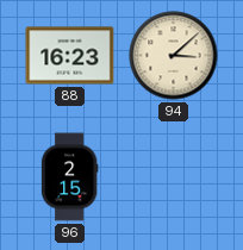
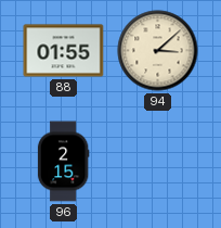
88: 16:23 -> 01:55
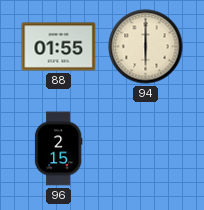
94: 3:08 -> 6:00
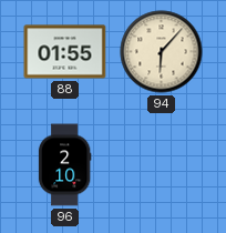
94: 6:00 -> 6:07
96: 2:15 -> 2:10
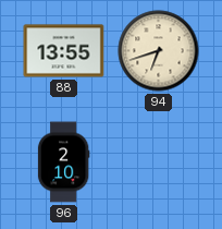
88: 01:55 -> 13:55
94: 6:07 -> 6:42
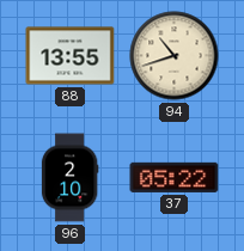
94: 6:42 -> 10:42
37: none -> 05:22
